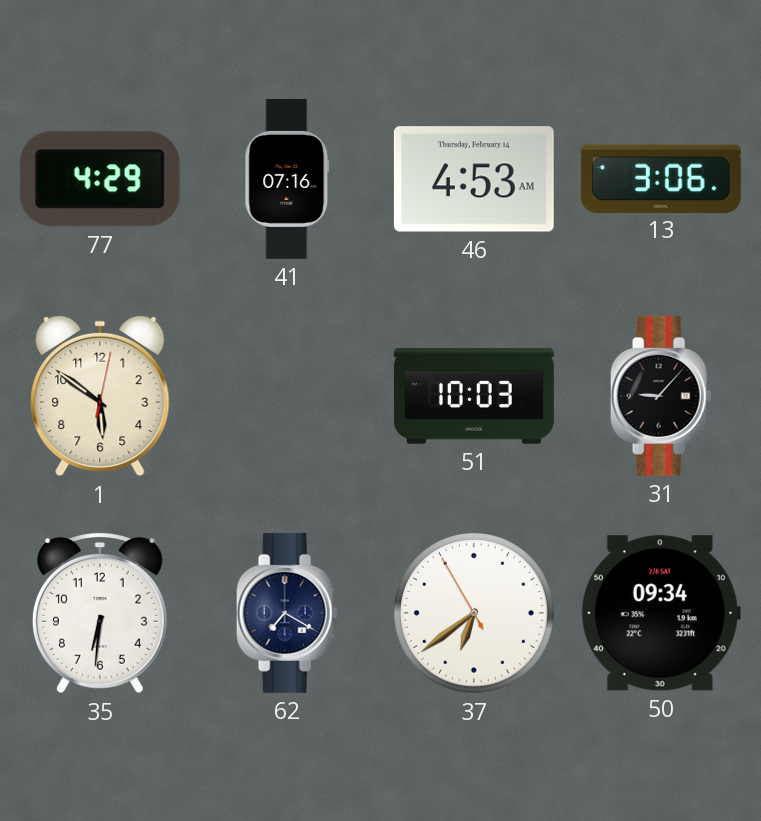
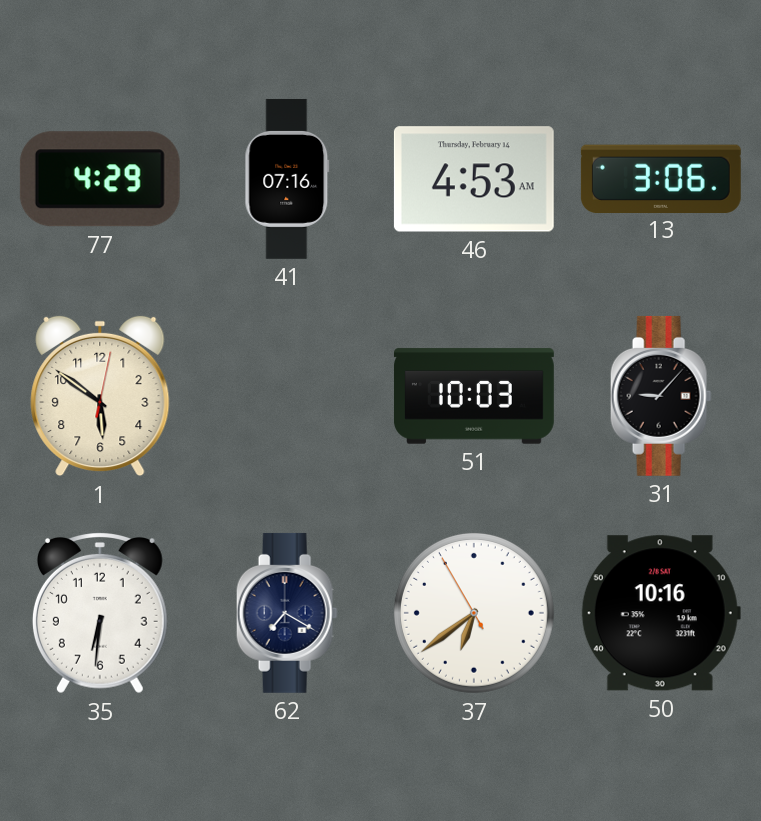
50: 09:34 -> 10:16
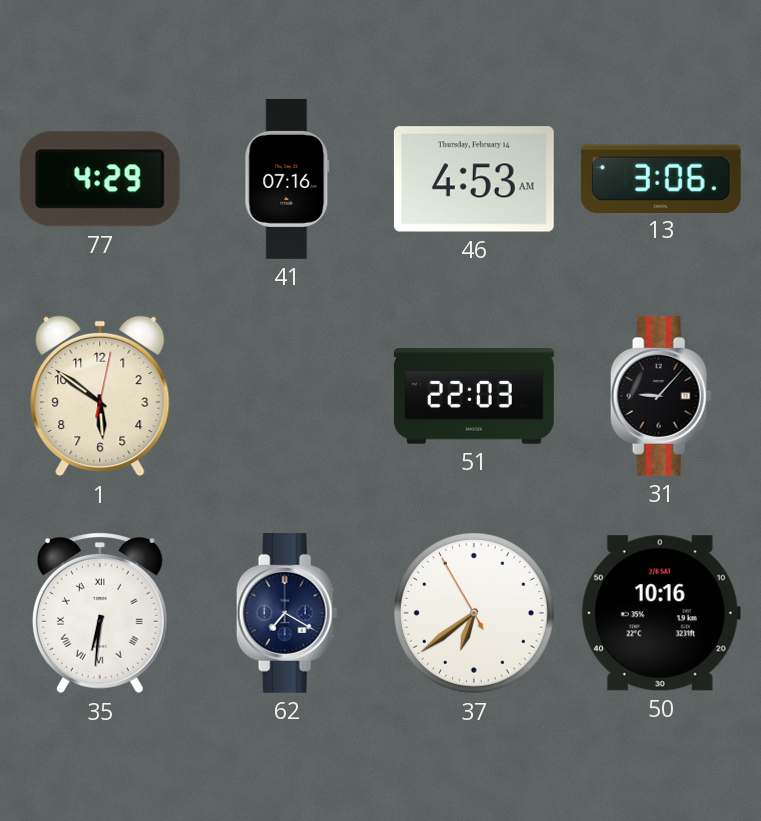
51: 10:03 -> 22:03
35 numerals: Arabic -> Roman
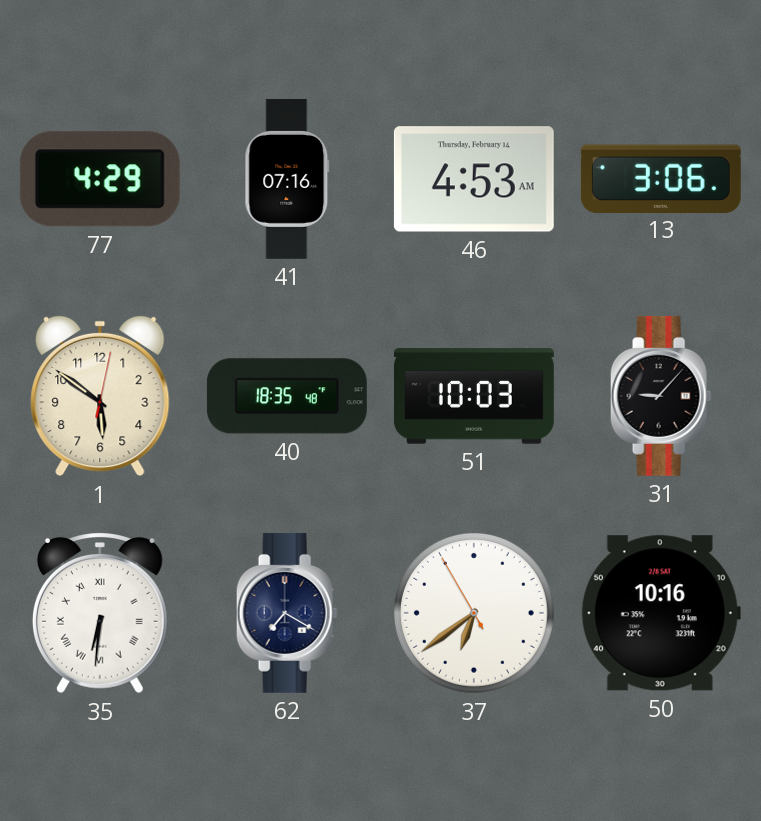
40: none -> 18:35
51: 22:03 -> 10:03
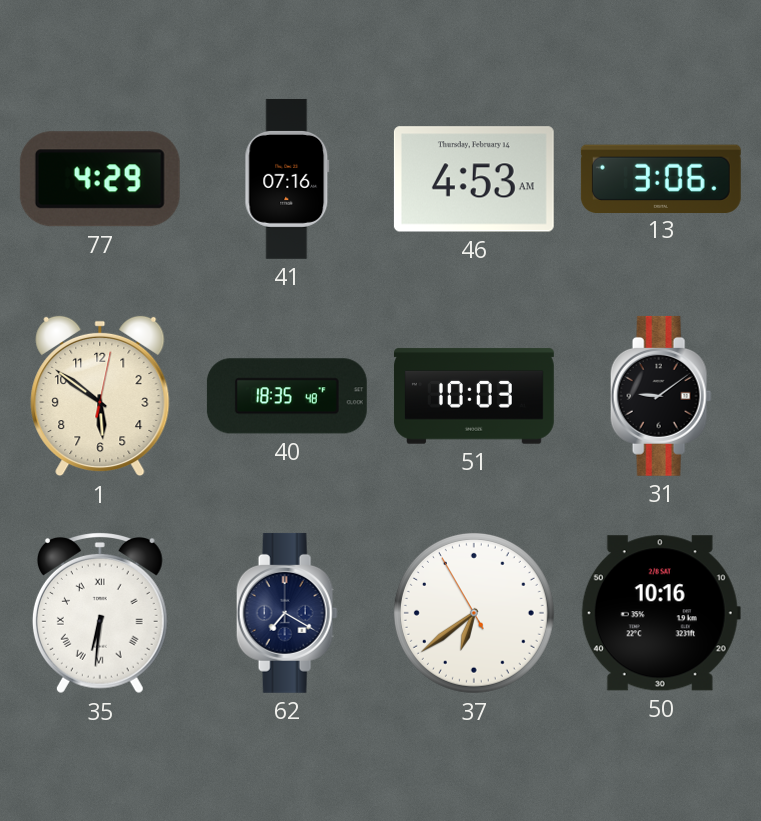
31: 9:07 -> 9:09
